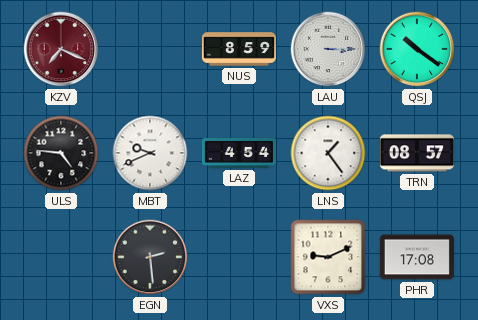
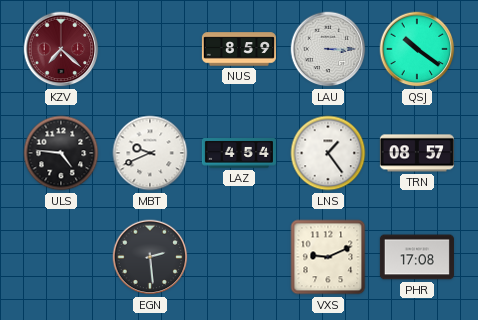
KZV: 7:19 -> 7:22
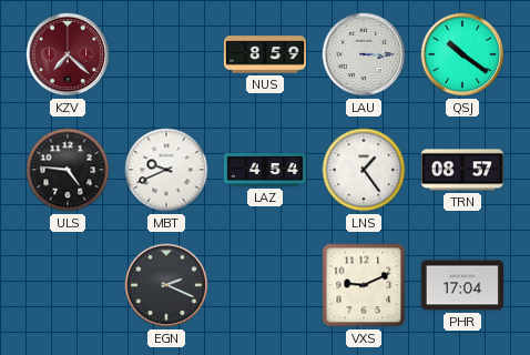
EGN: 2:29 -> 2:19
PHR: 17:08 -> 17:04
